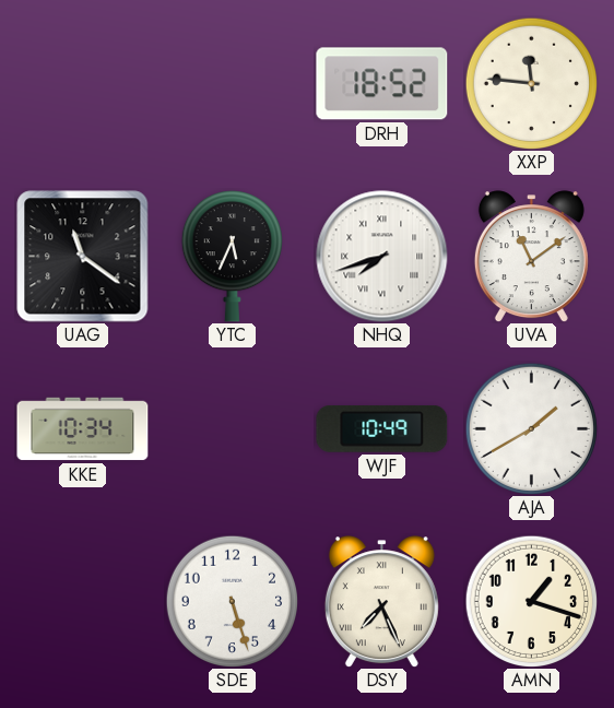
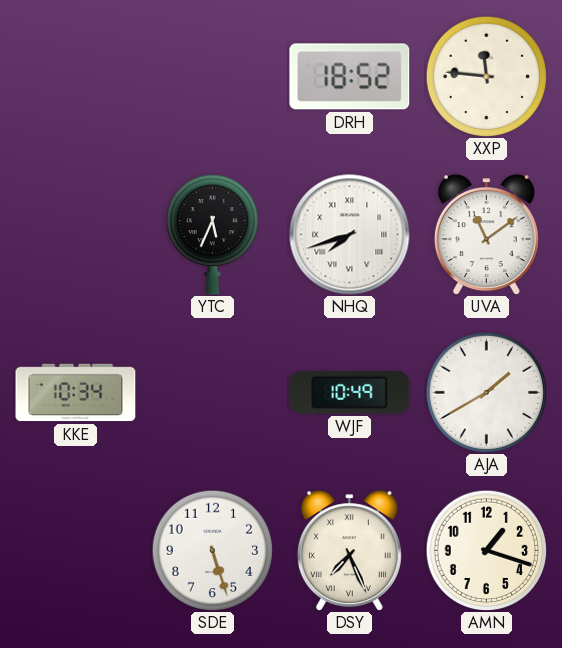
UAG: 11:21 -> none
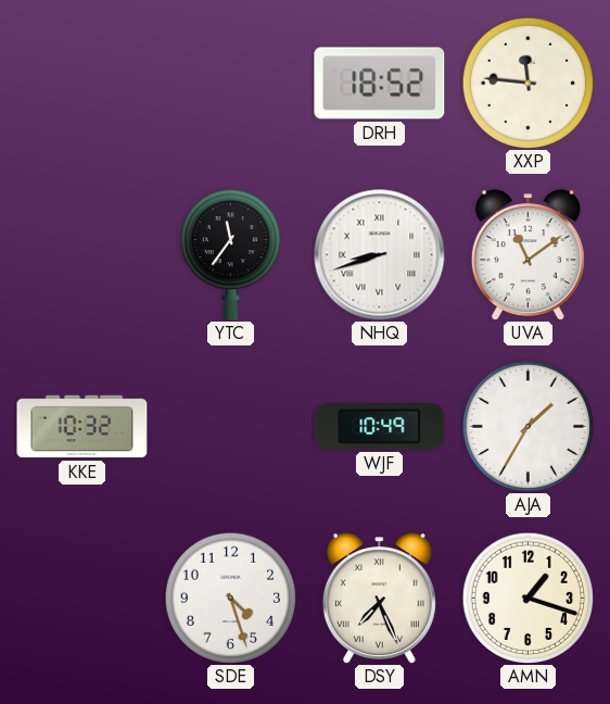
YTC: 5:34 -> 11:36
NHQ: 7:42 -> 8:42
KKE: 10:34 -> 10:32
AJA: 1:40 -> 1:35
SDE: 5:27 -> 4:27
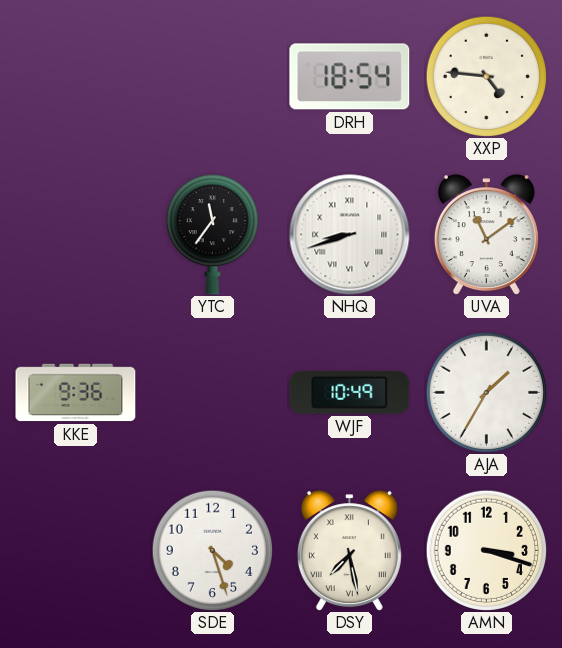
DRH: 18:52 -> 18:54
XXP: 11:46 -> 4:46
KKE: 10:32 -> 9:36
DSY: 7:26 -> 7:28
AMN: 1:18 -> 3:18
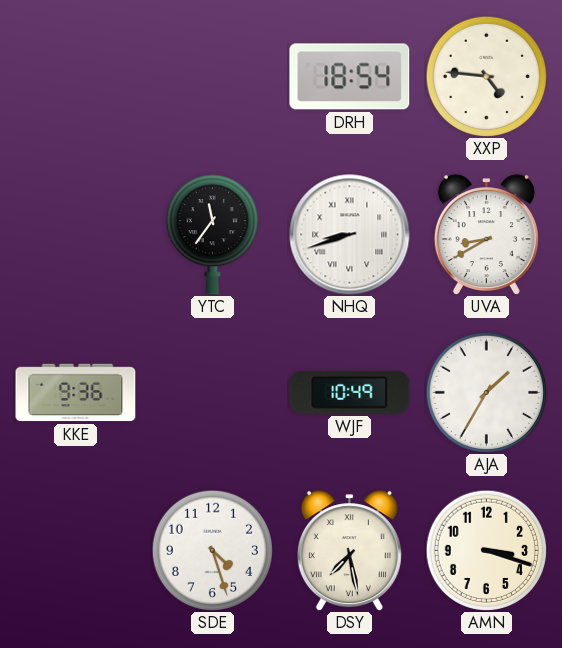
UVA: 11:09 -> 8:40
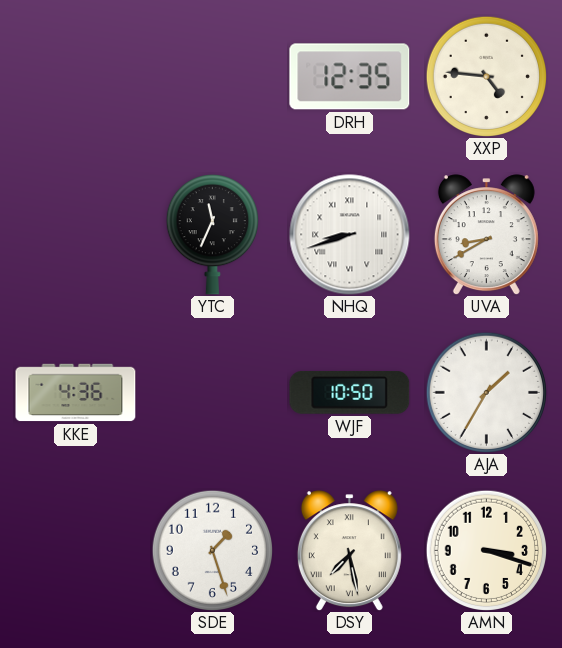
DRH: 18:54 -> 12:35
YTC: 11:36 -> 11:34
KKE: 9:36 -> 4:36
WJF: 10:49 -> 10:50
SDE: 4:27 -> 1:27
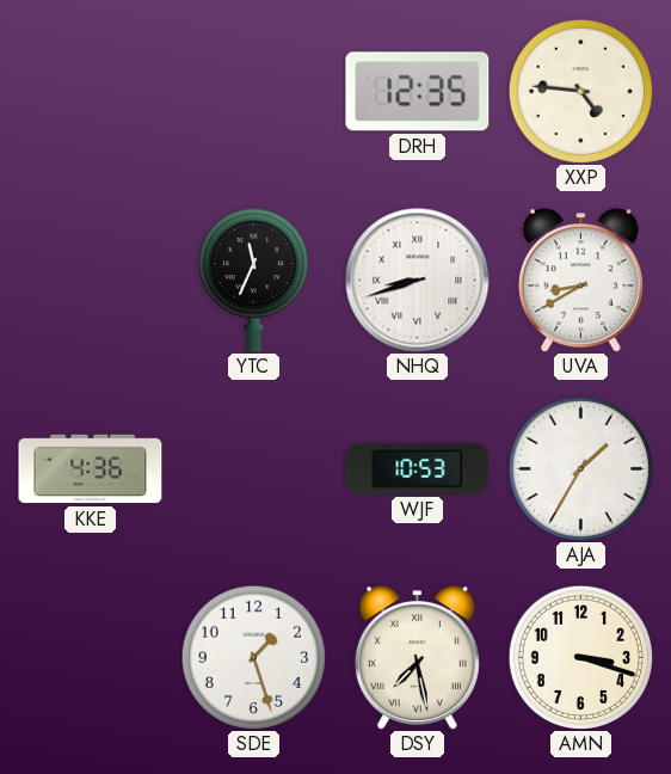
WJF: 10:50 -> 10:53
